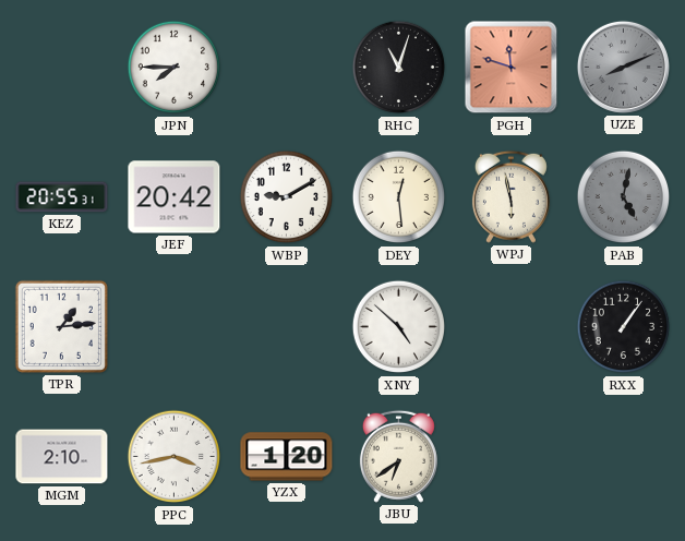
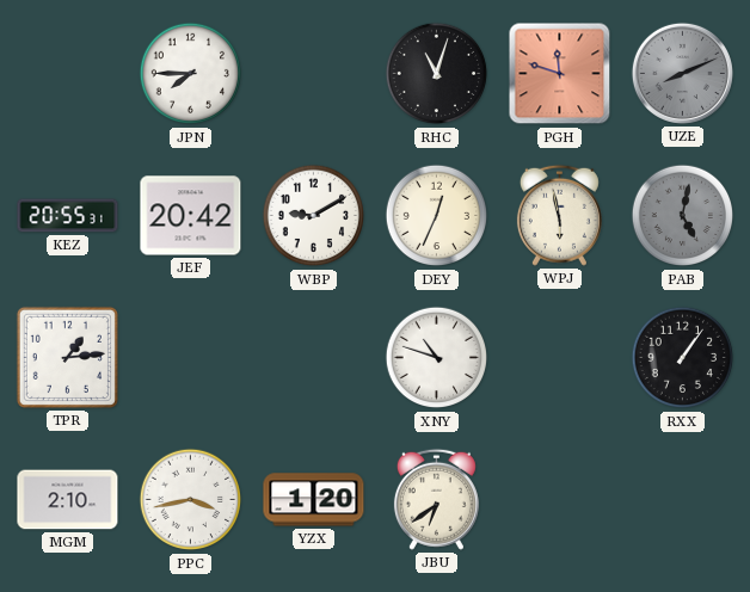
DEY: 12:29 -> 12:34
XNY: 4:52 -> 10:48
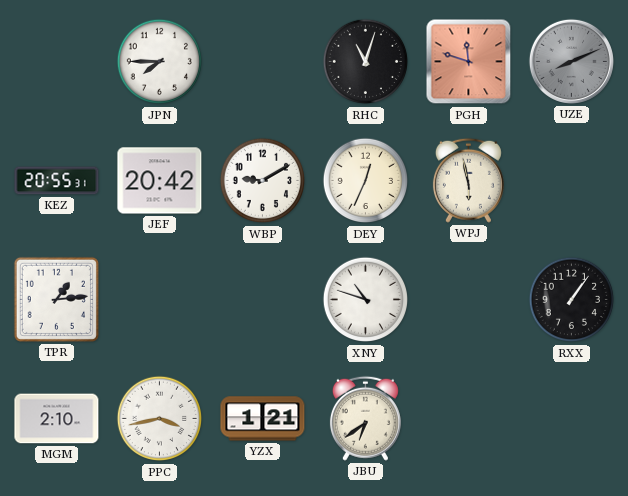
PAB: 5:02 -> none
YZX: 1:20 -> 1:21
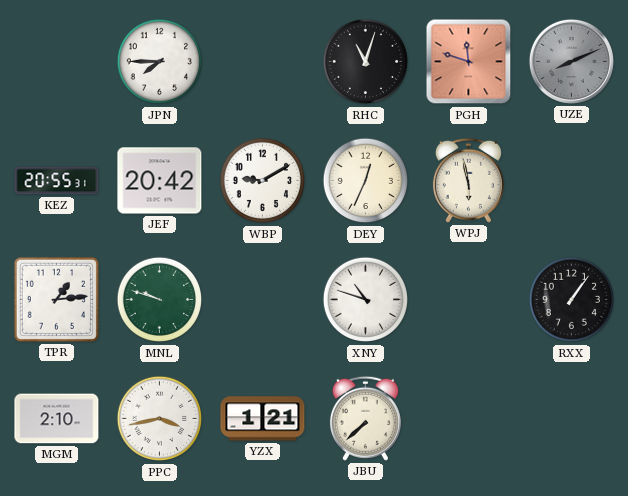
MNL: none -> 9:48
JBU: 6:39 -> 7:38
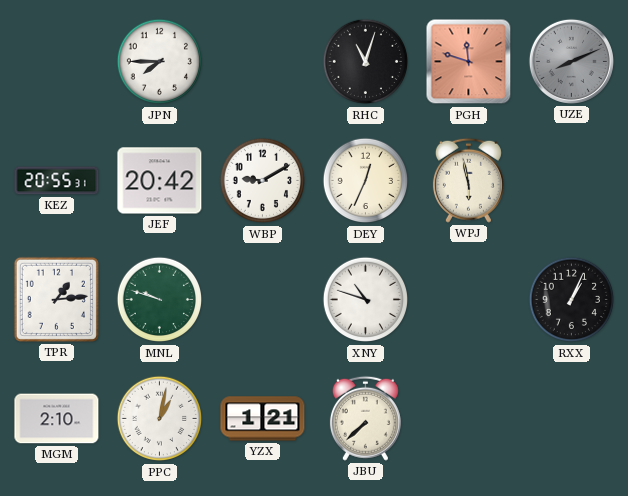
RXX: 1:06 -> 1:04
PPC: 3:43 -> 1:02
